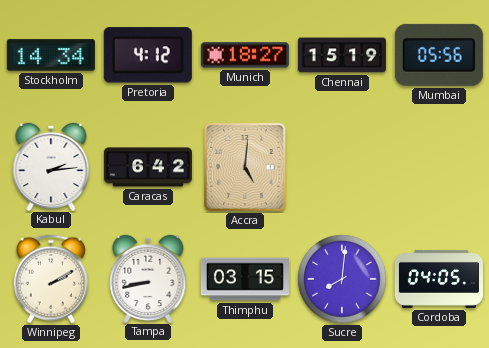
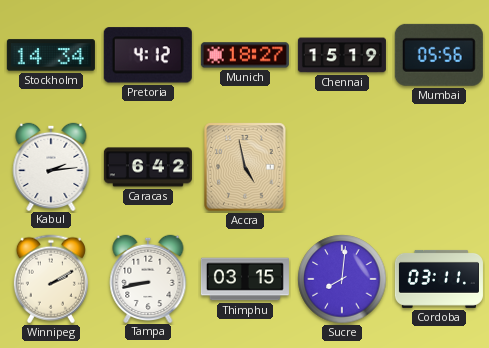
Accra: 5:01 -> 4:58
Cordoba: 04:05 -> 03:11
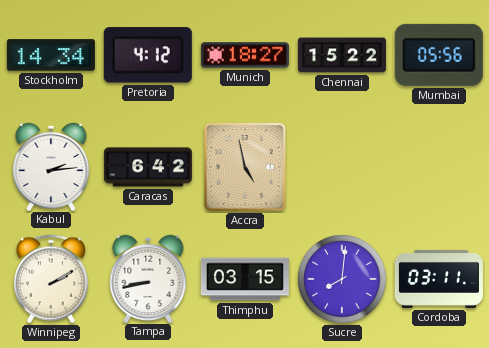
Chennai: 15:19 -> 15:22
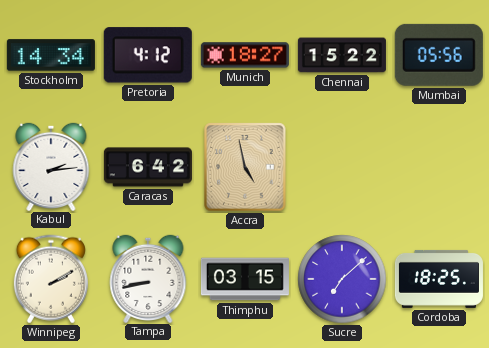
Sucre: 8:01 -> 7:08
Cordoba: 03:11 -> 18:25
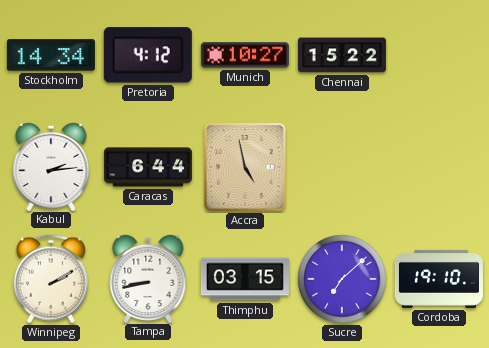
Munich: 18:27 -> 10:27
Mumbai: 05:56 -> none
Caracas: 6:42 -> 6:44
Cordoba: 18:25 -> 19:10
